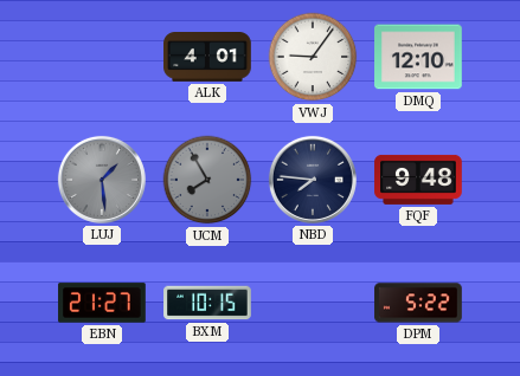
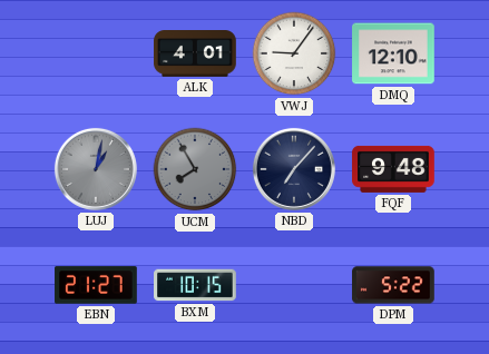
LUJ: 1:29 -> 1:02
NBD: 7:46 -> 7:07
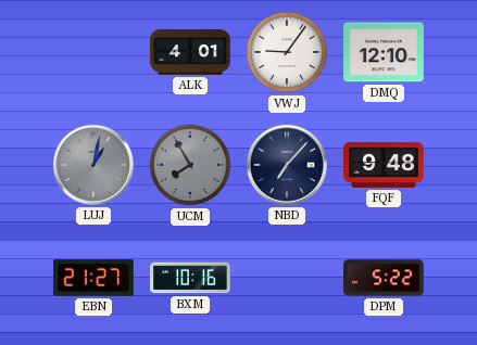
BXM: 10:15 -> 10:16
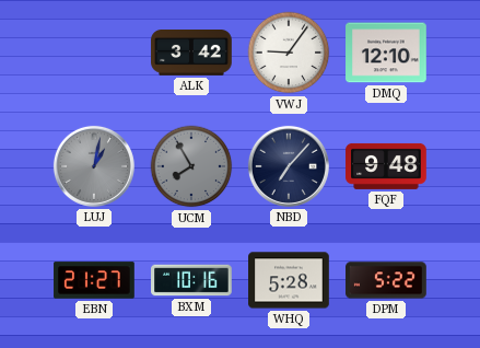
ALK: 4:01 -> 3:42
WHQ: none -> 5:28
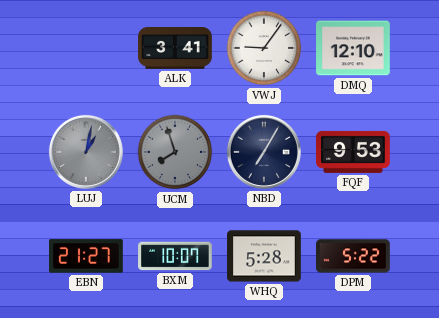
ALK: 3:42 -> 3:41
UCM: 7:55 -> 7:57
NBD: 7:07 -> 7:05
FQF: 9:48 -> 9:53
BXM: 10:16 -> 10:07
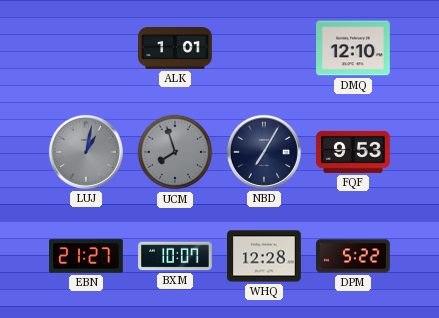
ALK: 3:41 -> 1:01
VWJ: 9:06 -> none
WHQ: 5:28 -> 12:28
